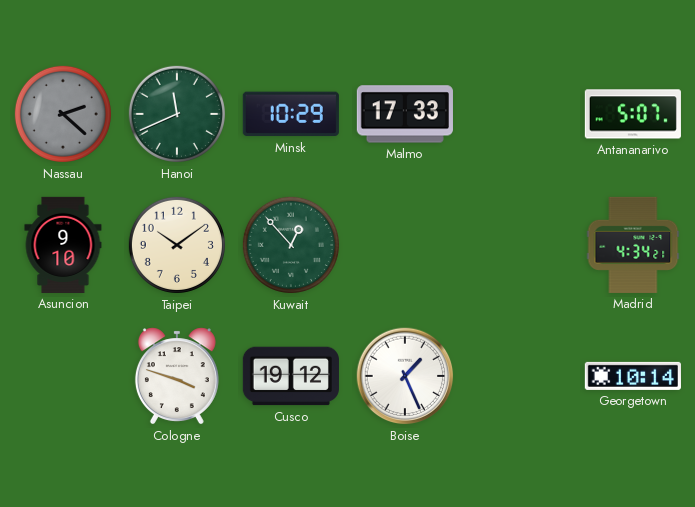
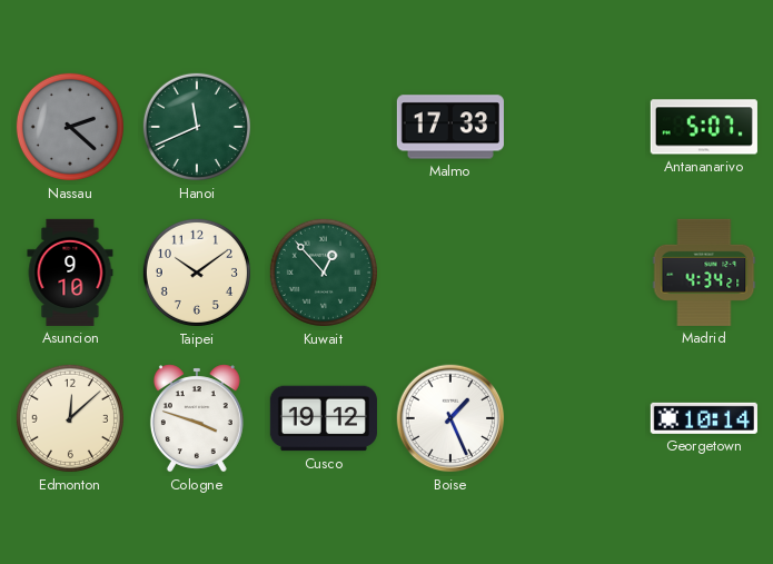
Minsk: 10:29 -> none
Edmonton: none -> 12:08
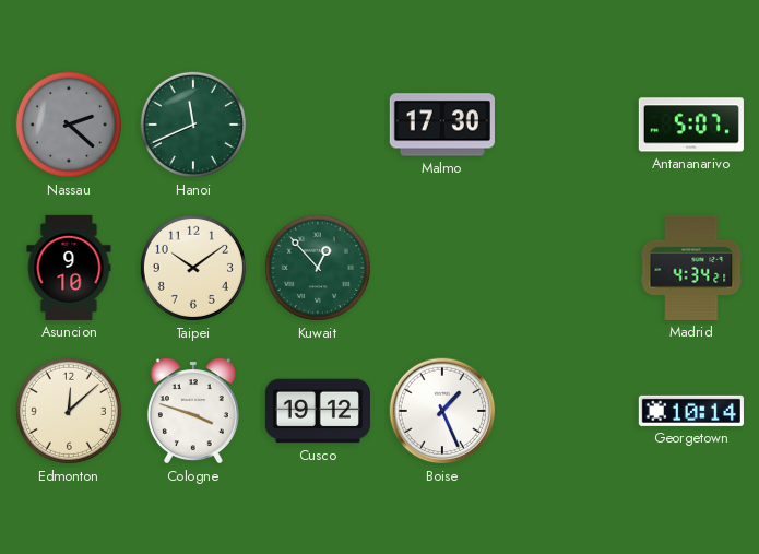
Malmo: 17:33 -> 17:30
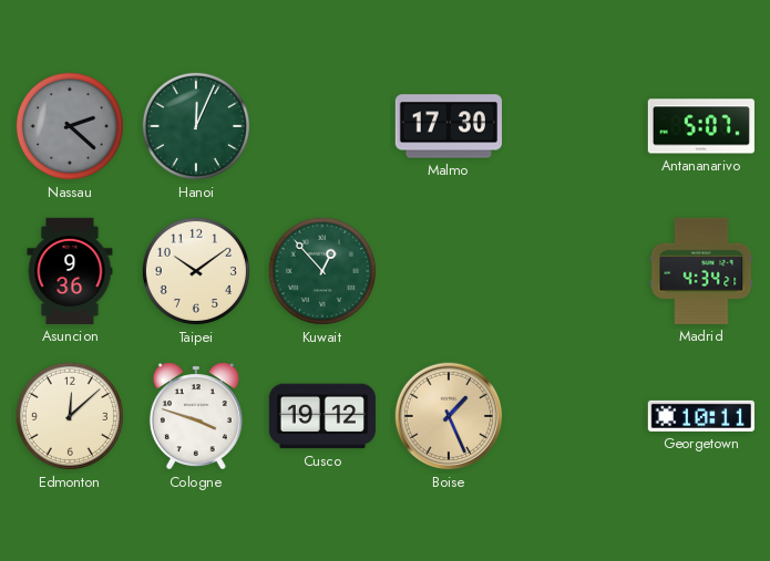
Hanoi: 11:41 -> 12:04
Asuncion: 9:10 -> 9:36
Boise dial: white -> champagne
Georgetown: 10:14 -> 10:11
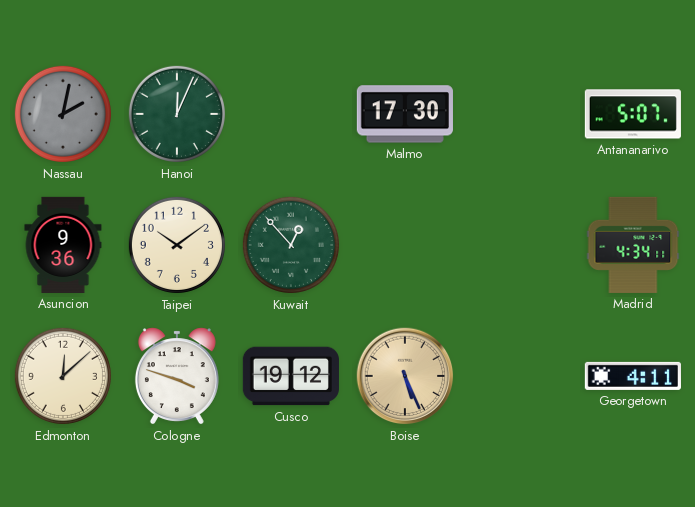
Nassau: 2:22 -> 2:02
Madrid: 4:34:21 -> 4:34:11
Boise: 1:26 -> 5:26
Georgetown: 10:11 -> 4:11
